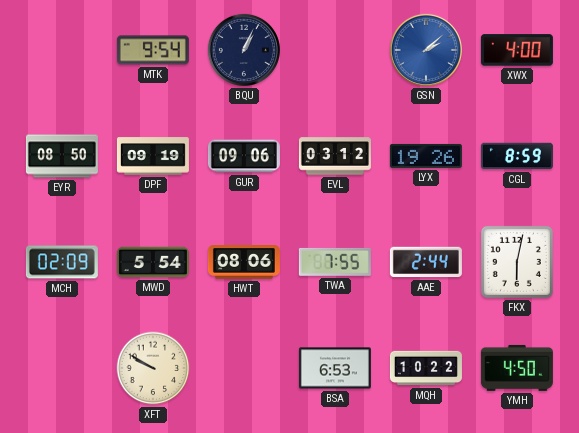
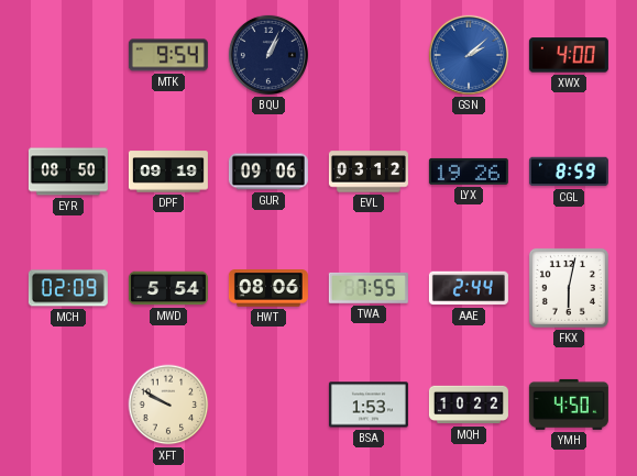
BSA: 6:53 -> 1:53
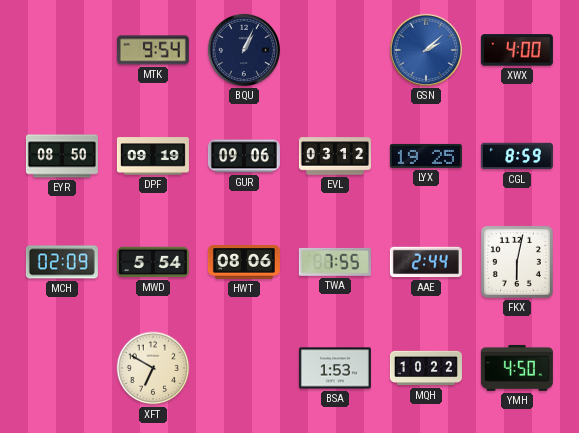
LYX: 19:26 -> 19:25
XFT: 9:50 -> 6:50
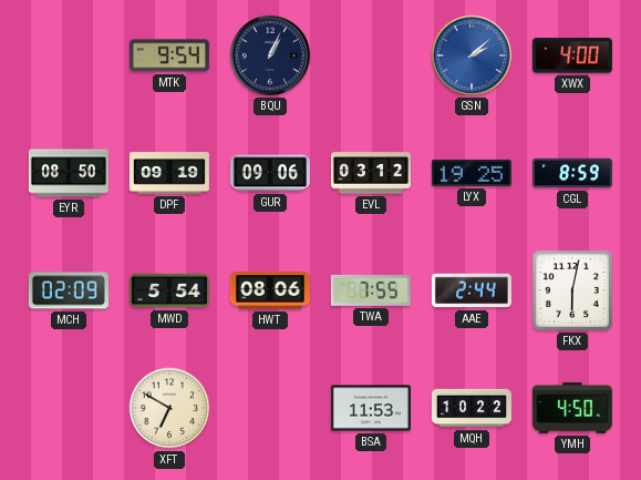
BSA: 1:53 -> 11:53
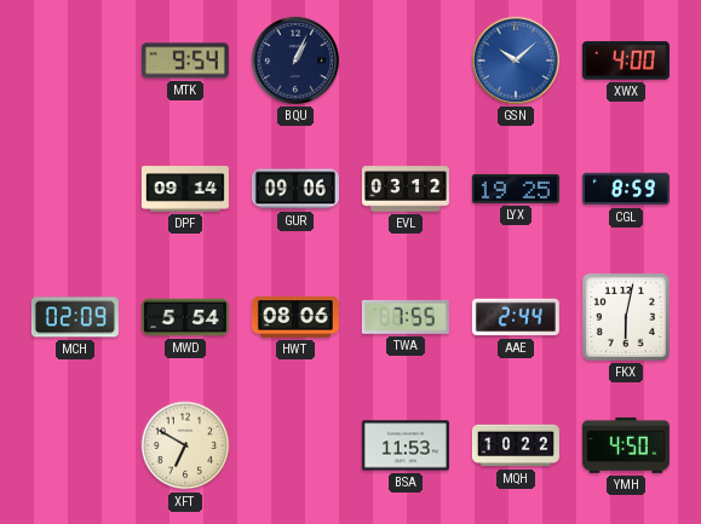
GSN: 2:08 -> 10:08
EYR: 08:50 -> none
DPF: 09:19 -> 09:14
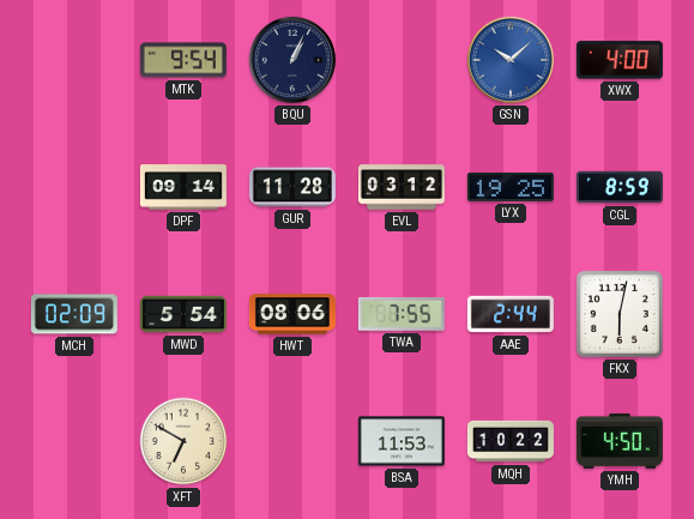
GUR: 09:06 -> 11:28
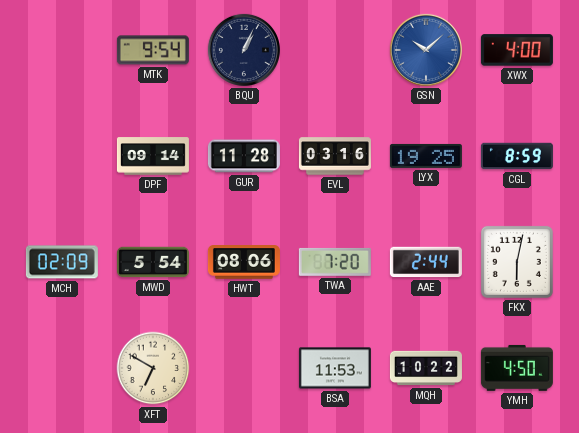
EVL: 03:12 -> 03:16
TWA: 7:55 -> 7:20
